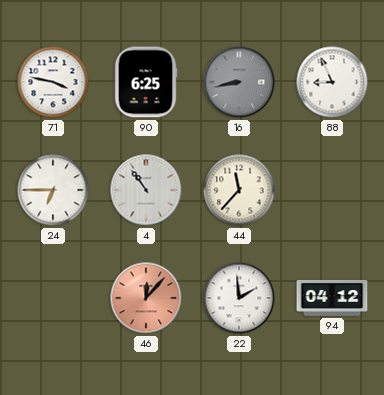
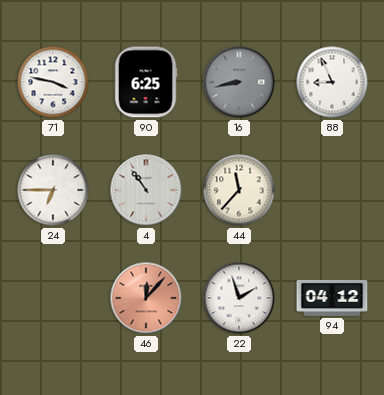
22: 1:59 -> 1:57
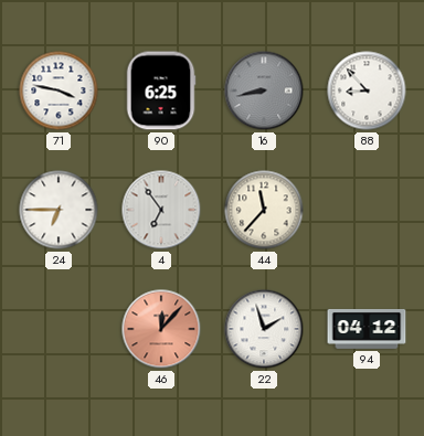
88: 8:56 -> 8:53
4: 10:54 -> 6:54
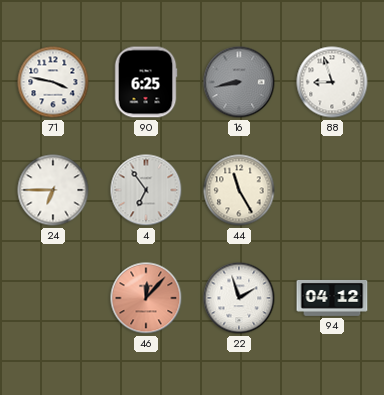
88: 8:53 -> 8:57
44: 11:37 -> 11:25
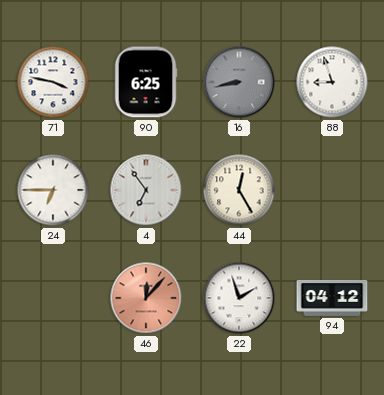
44: 11:25 -> 12:25
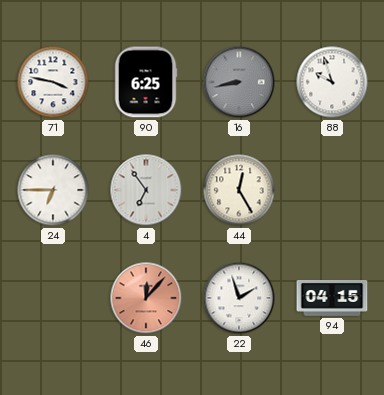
88: 8:57 -> 9:57
94: 04:12 -> 04:15
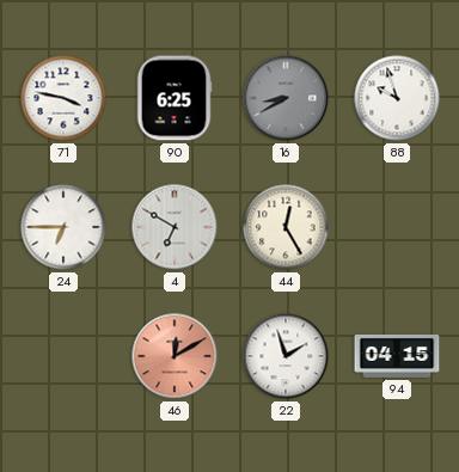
16: 8:43 -> 8:40
4: 6:54 -> 6:50
46: 12:07 -> 12:10
